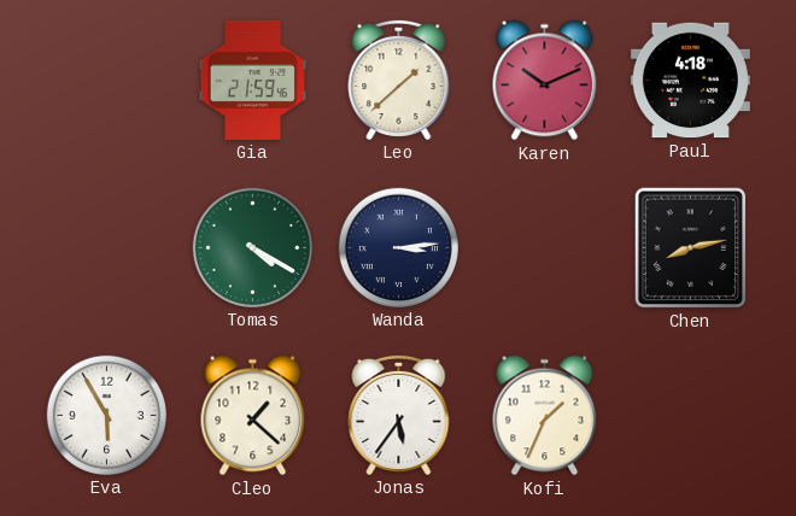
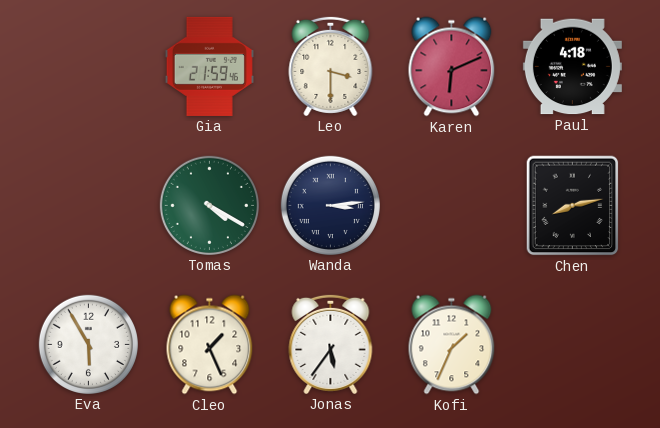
Leo: 1:38 -> 3:30
Karen: 10:11 -> 6:11
Cleo: 1:22 -> 1:26
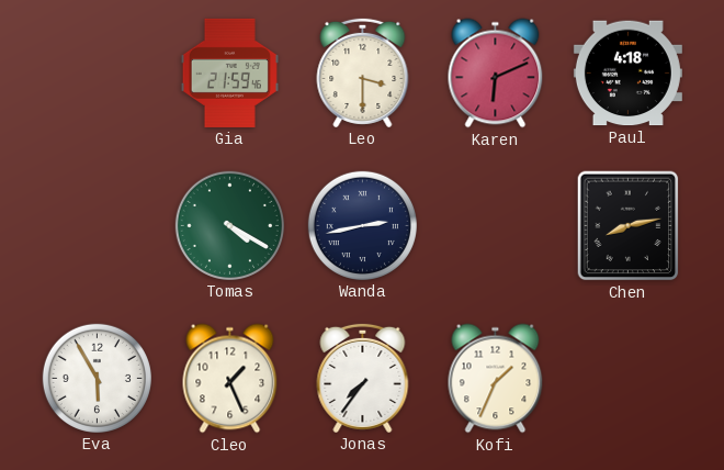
Wanda: 3:14 -> 2:43
Jonas: 5:36 -> 7:36
